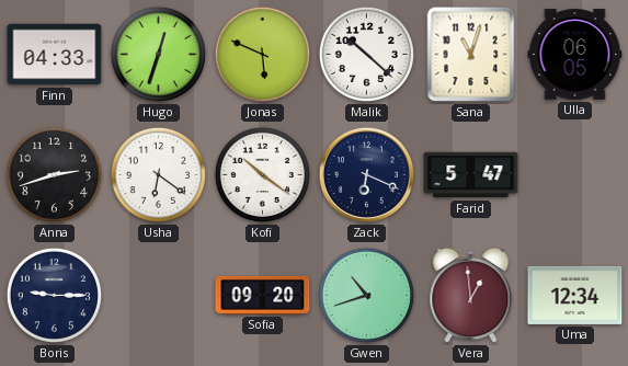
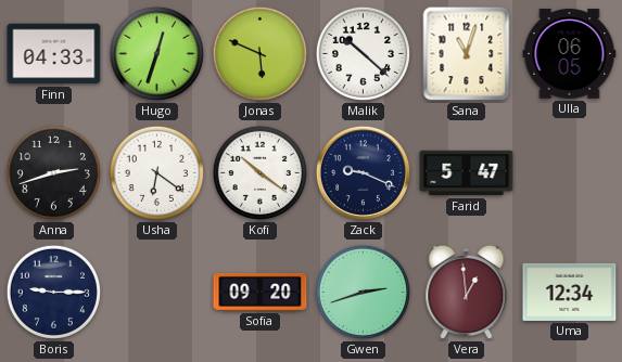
Zack: 6:19 -> 9:19
Gwen: 10:42 -> 2:42
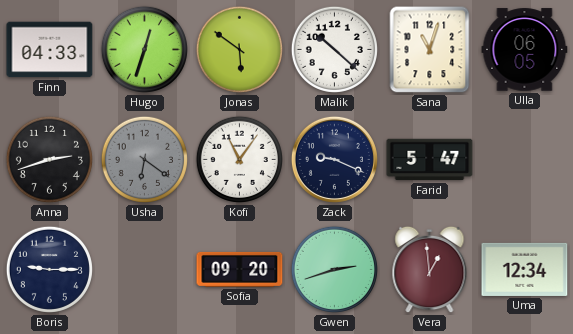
Jonas: 5:49 -> 5:51
Usha dial: white -> grey
Kofi: 10:21 -> 11:06
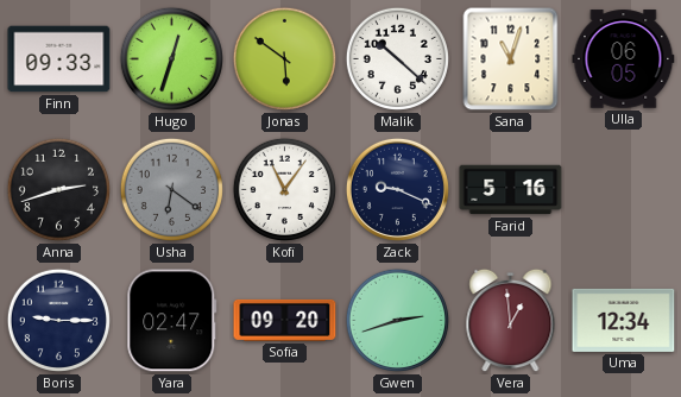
Finn: 04:33 -> 09:33
Farid: 5:47 -> 5:16
Yara: none -> 02:47
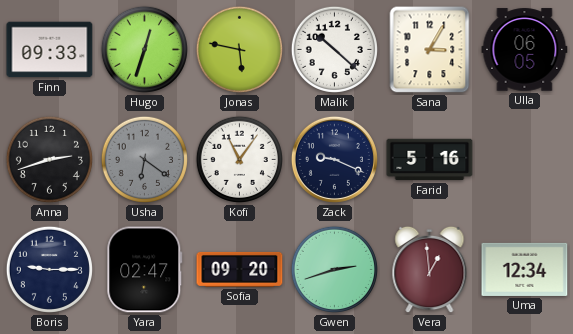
Jonas: 5:51 -> 5:47
Sana: 11:03 -> 3:05
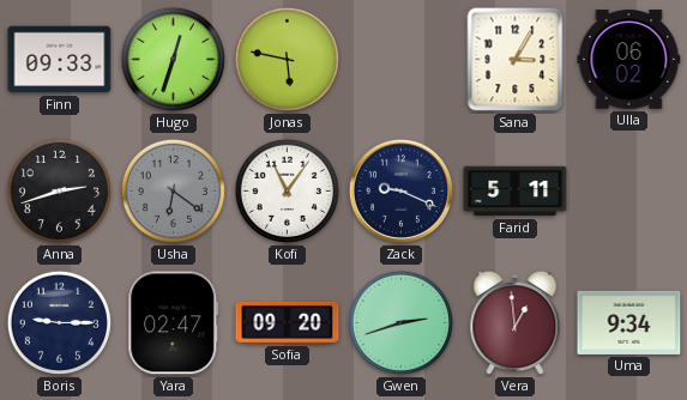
Malik: 10:22 -> none
Ulla: 06:05 -> 06:02
Farid: 5:16 -> 5:11
Uma: 12:34 -> 9:34
